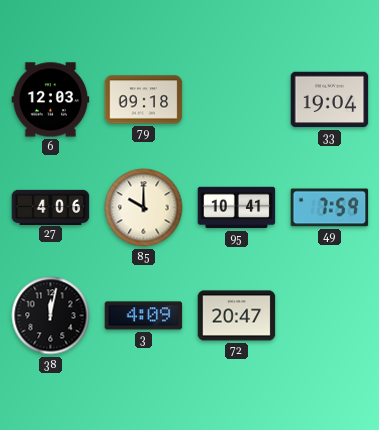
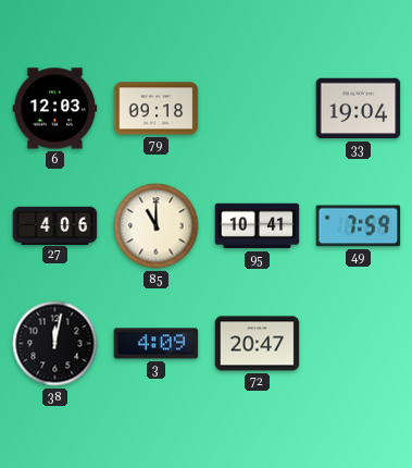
85: 10:00 -> 11:00
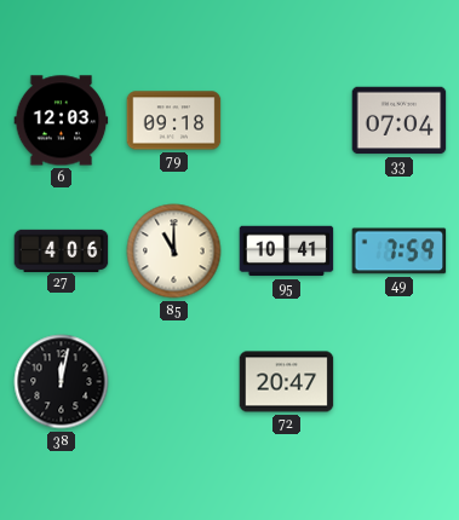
33: 19:04 -> 07:04
3: 4:09 -> none
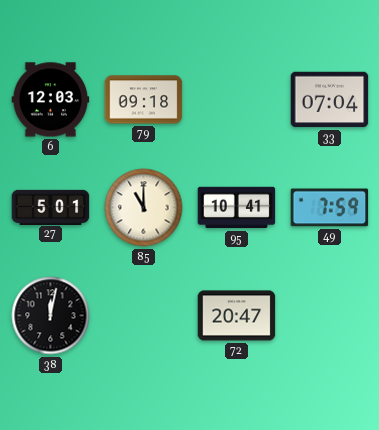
27: 4:06 -> 5:01
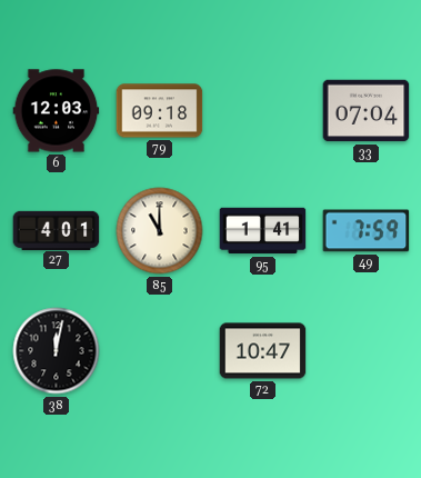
27: 5:01 -> 4:01
95: 10:41 -> 1:41
72: 20:47 -> 10:47
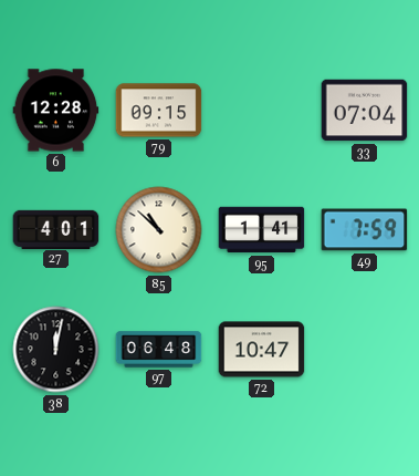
6: 12:03 -> 12:28
79: 09:18 -> 09:15
85: 11:00 -> 10:52
97: none -> 06:48
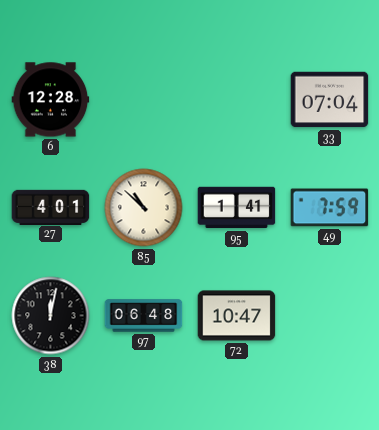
79: 09:15 -> none
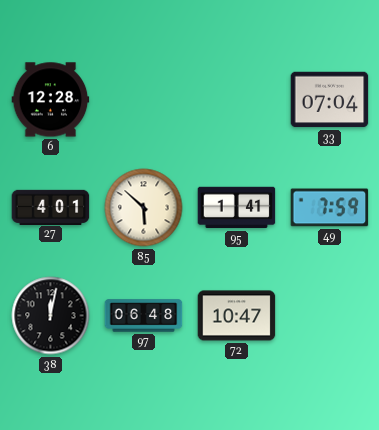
85: 10:52 -> 5:52
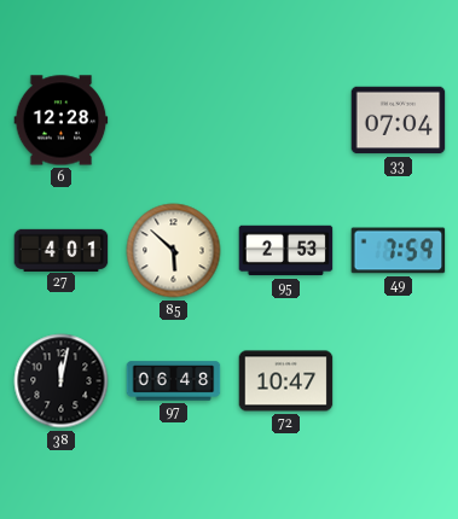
95: 1:41 -> 2:53
